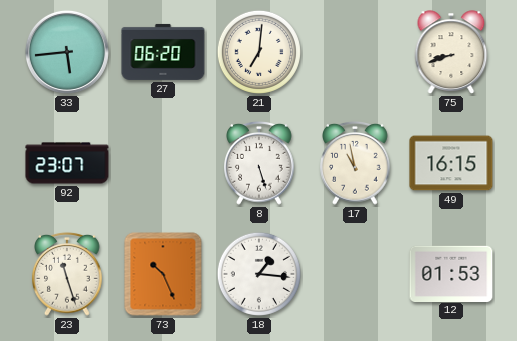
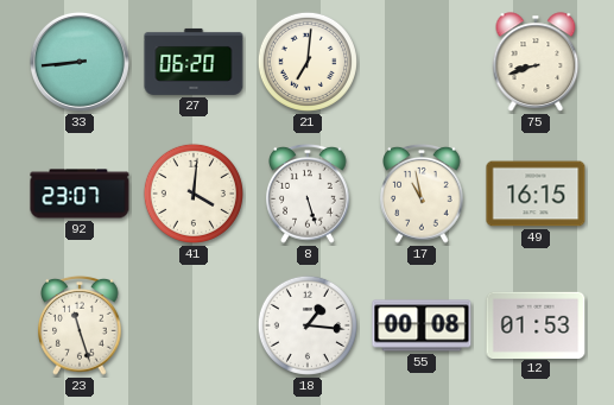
33: 5:44 -> 8:44
41: none -> 4:01
73: 10:26 -> none
55: none -> 00:08
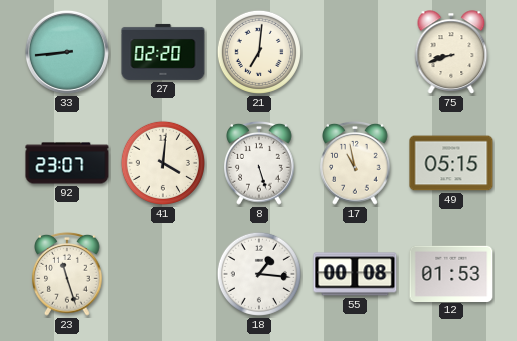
27: 06:20 -> 02:20
49: 16:15 -> 05:15
